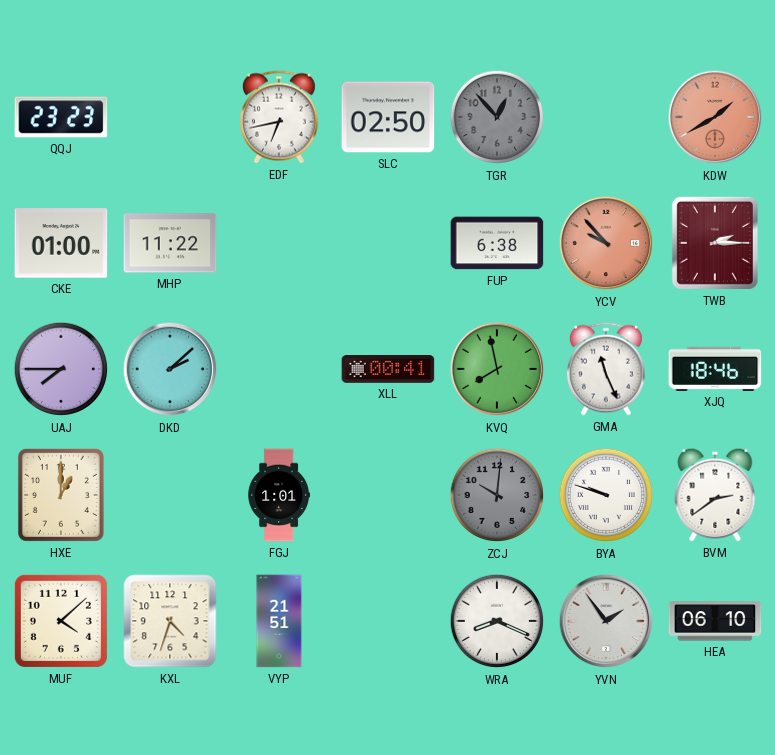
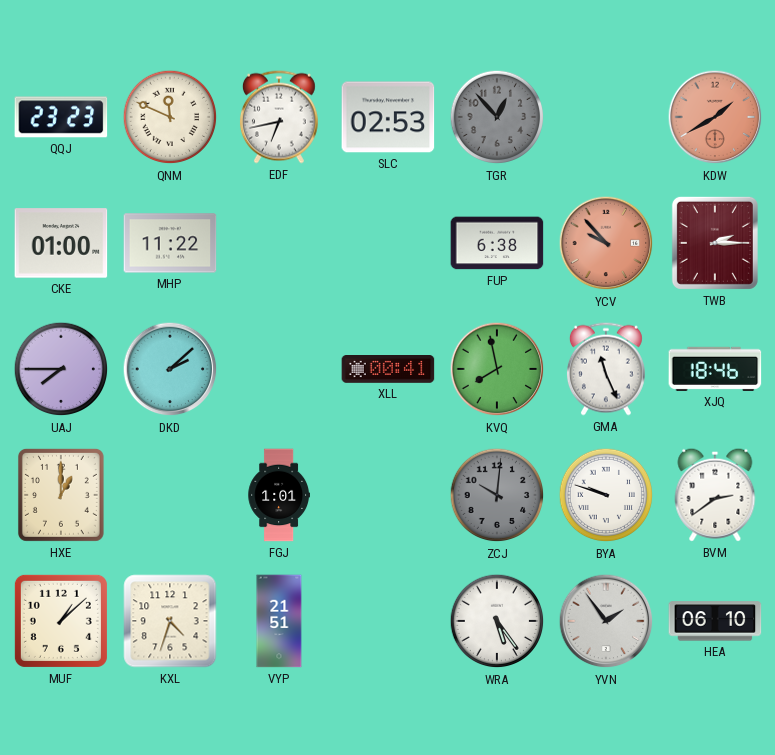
QNM: none -> 11:49
SLC: 02:50 -> 02:53
MUF: 4:08 -> 1:08
WRA: 8:19 -> 5:24
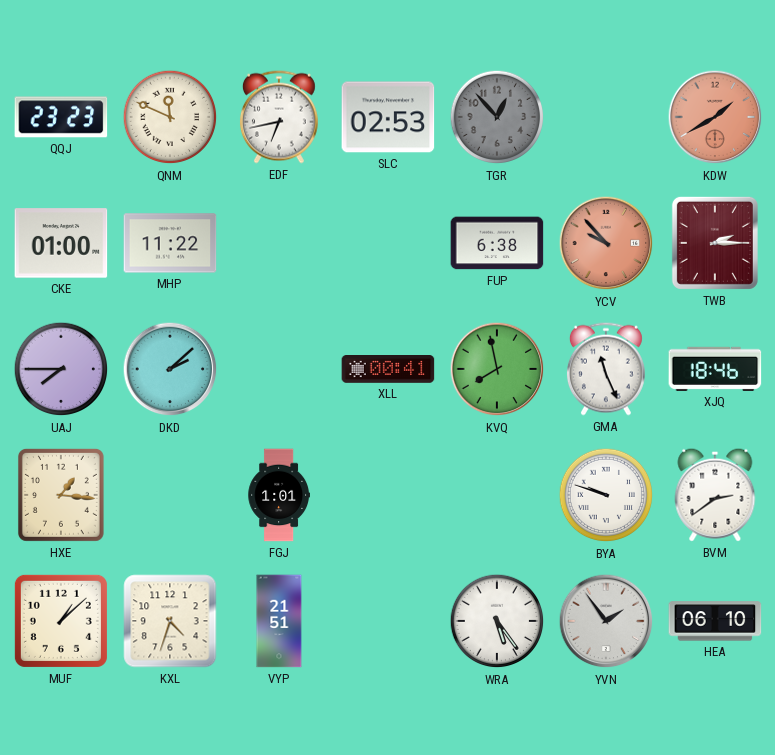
HXE: 1:00 -> 1:16
ZCJ: 10:01 -> none
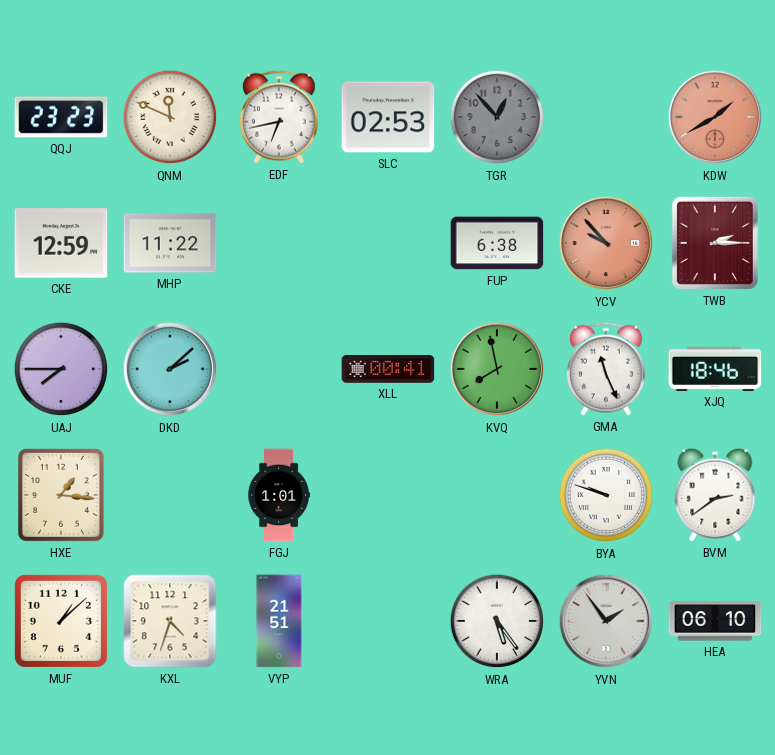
CKE: 01:00 -> 12:59
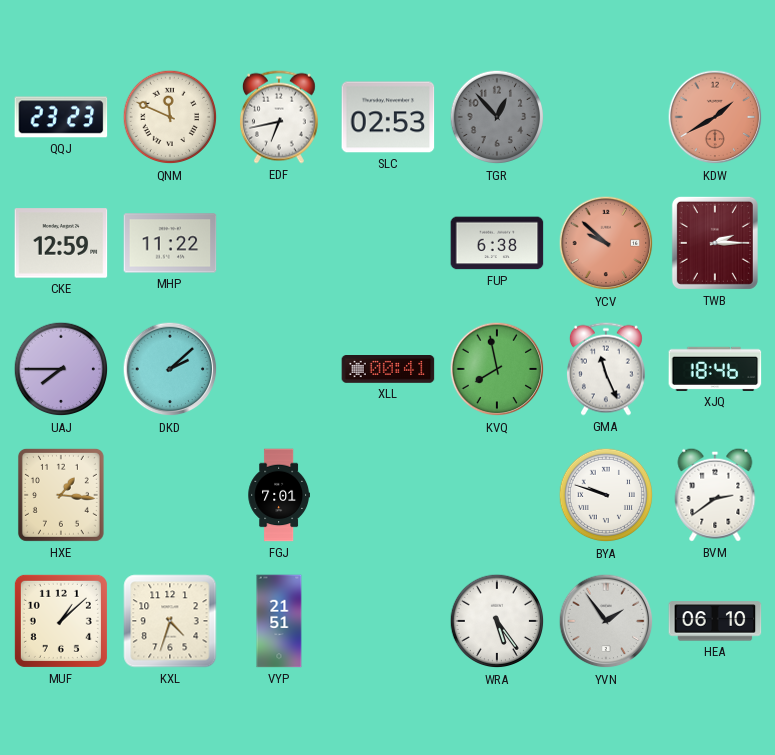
YCV: 9:53 -> 9:52
FGJ: 1:01 -> 7:01
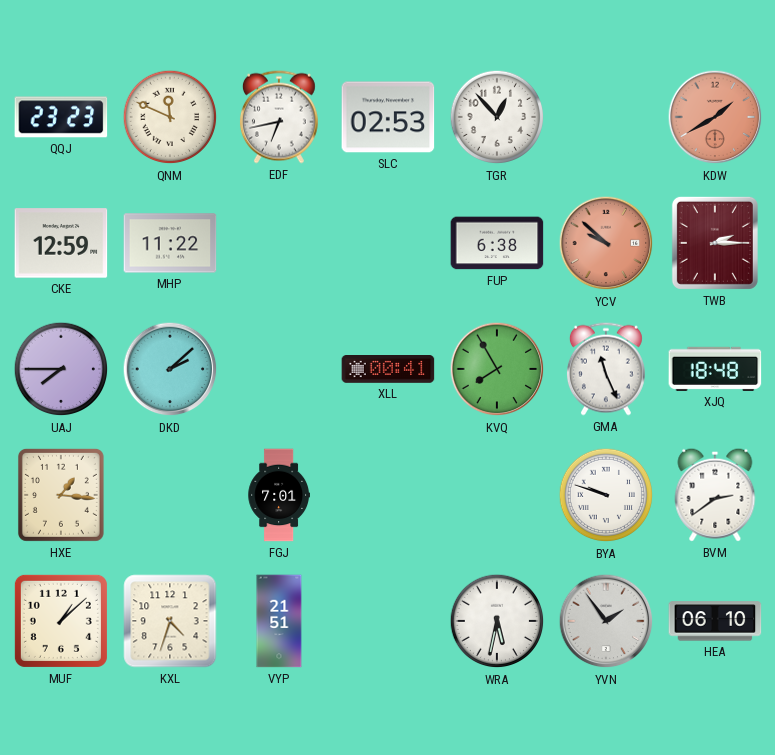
TGR dial: grey -> white
KVQ: 7:58 -> 7:55
XJQ: 18:46 -> 18:48
WRA: 5:24 -> 5:32
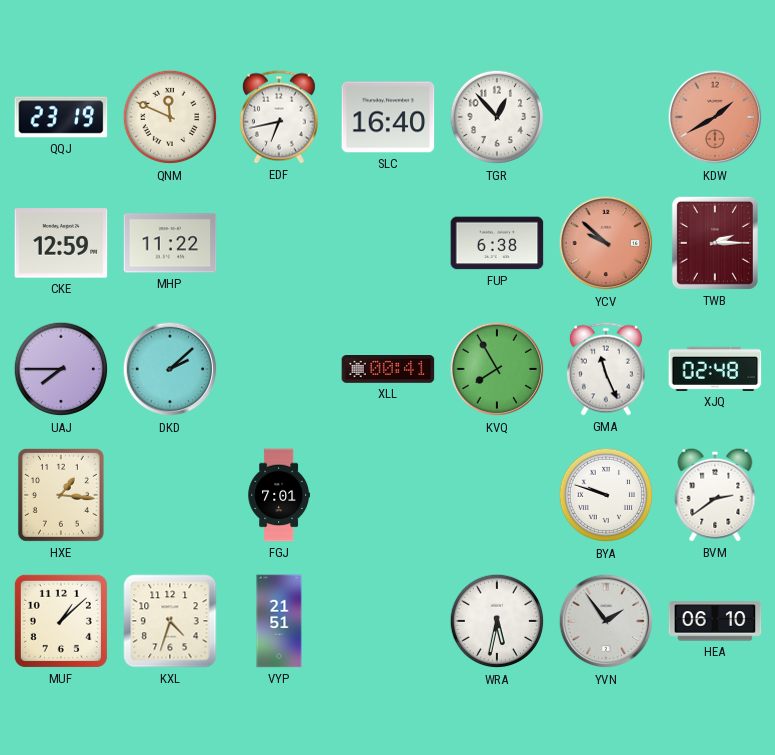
QQJ: 23:23 -> 23:19
SLC: 02:53 -> 16:40
XJQ: 18:48 -> 02:48
